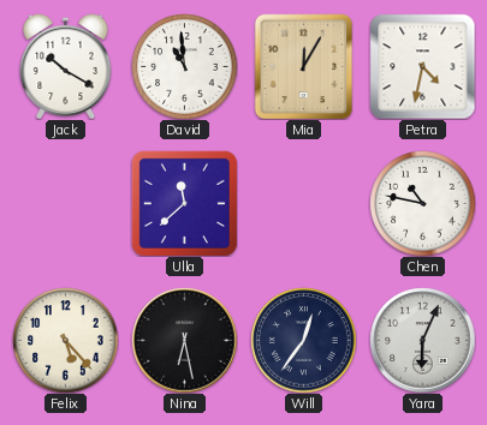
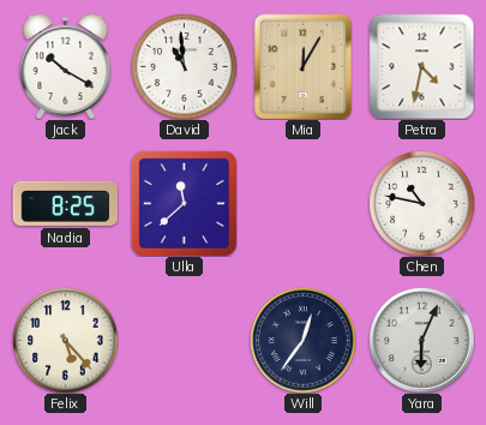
Nadia: none -> 8:25
Nina: 6:28 -> none
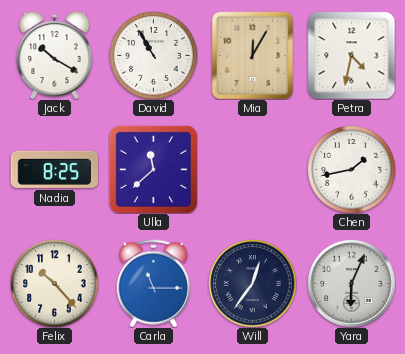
David: 10:59 -> 10:55
Chen: 10:47 -> 1:43
Felix: 5:23 -> 10:23
Carla: none -> 11:15
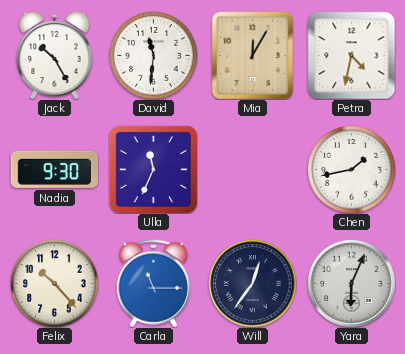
Jack: 10:20 -> 10:25
David: 10:55 -> 11:31
Nadia: 8:25 -> 9:30
Ulla: 11:38 -> 11:34
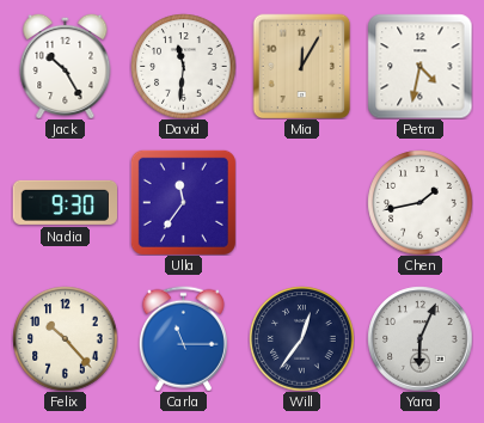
Ulla: 11:34 -> 11:36
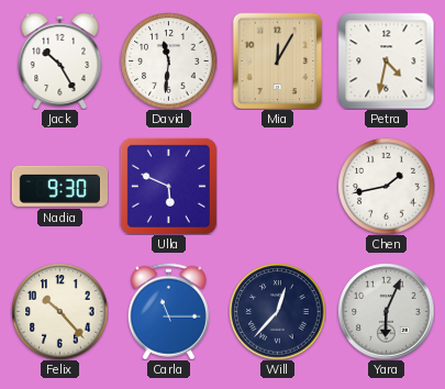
Ulla: 11:36 -> 5:49
Will: 12:36 -> 12:37
